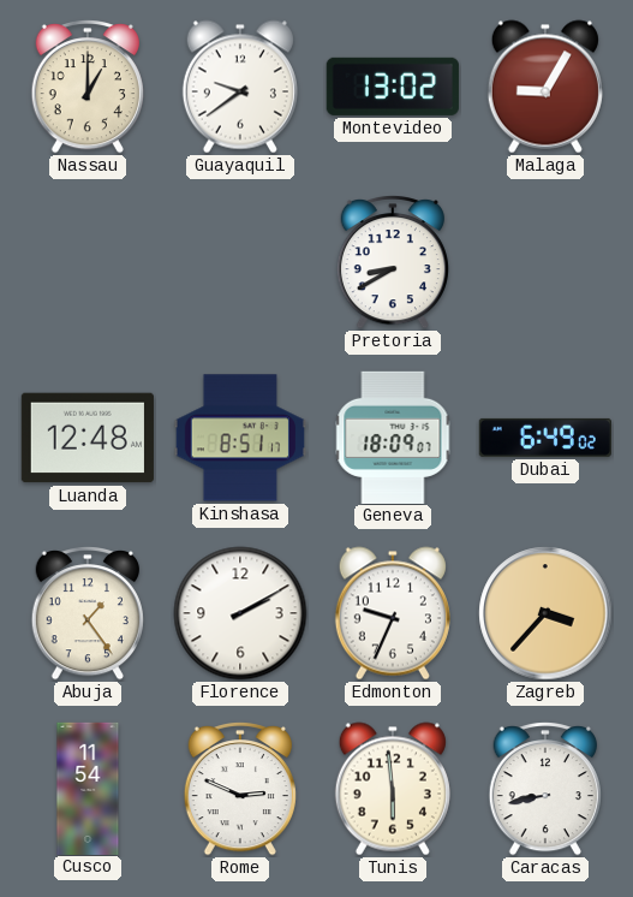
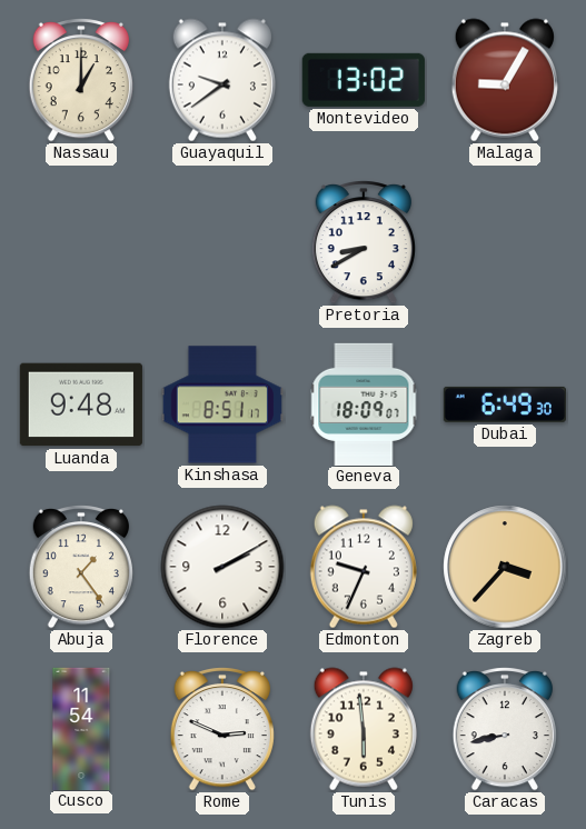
Luanda: 12:48 -> 9:48
Dubai: 6:49:02 -> 6:49:30
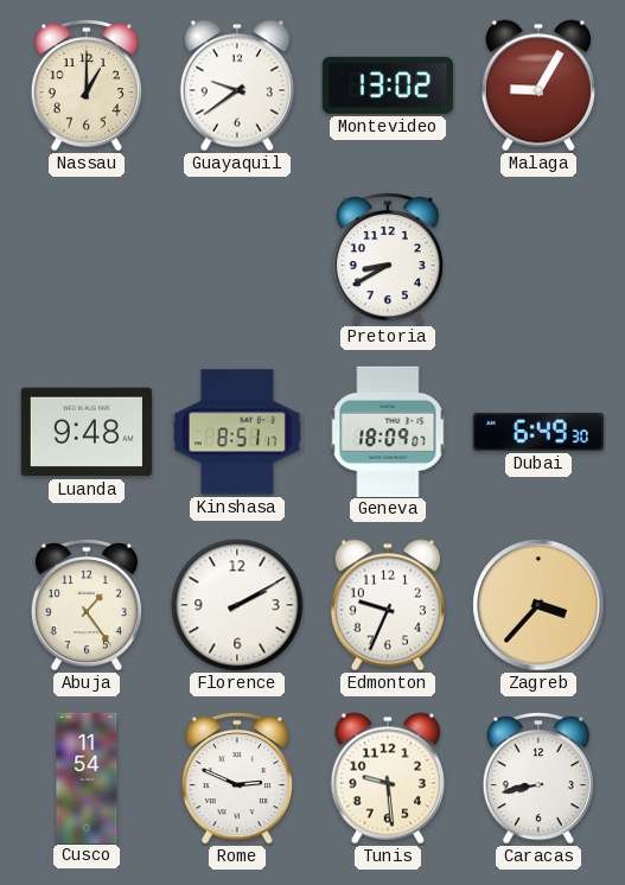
Tunis: 5:59 -> 9:29
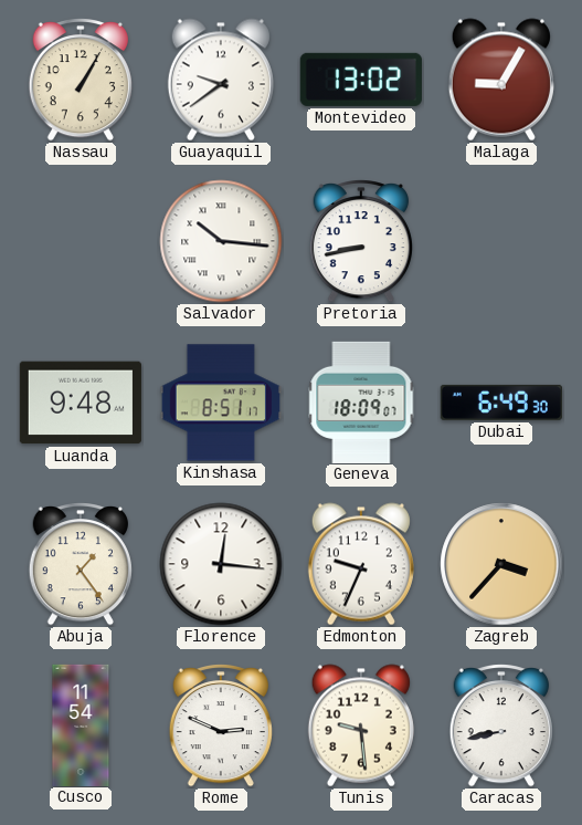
Nassau: 1:00 -> 1:05
Salvador: none -> 10:16
Pretoria: 8:40 -> 8:43
Florence: 2:10 -> 12:16
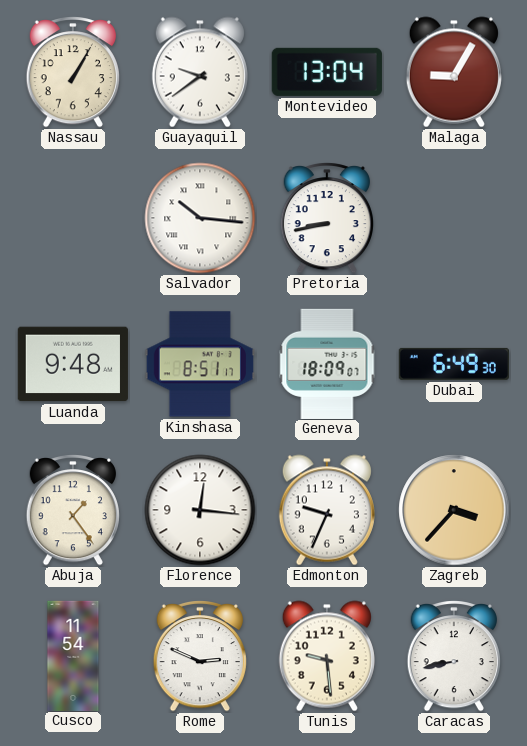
Montevideo: 13:02 -> 13:04
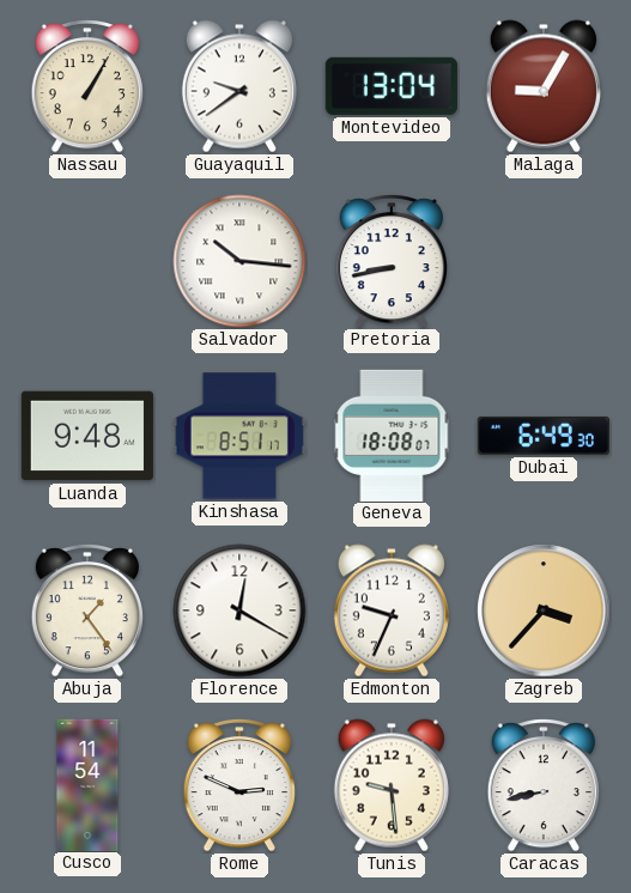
Geneva: 18:09 -> 18:08
Florence: 12:16 -> 12:20
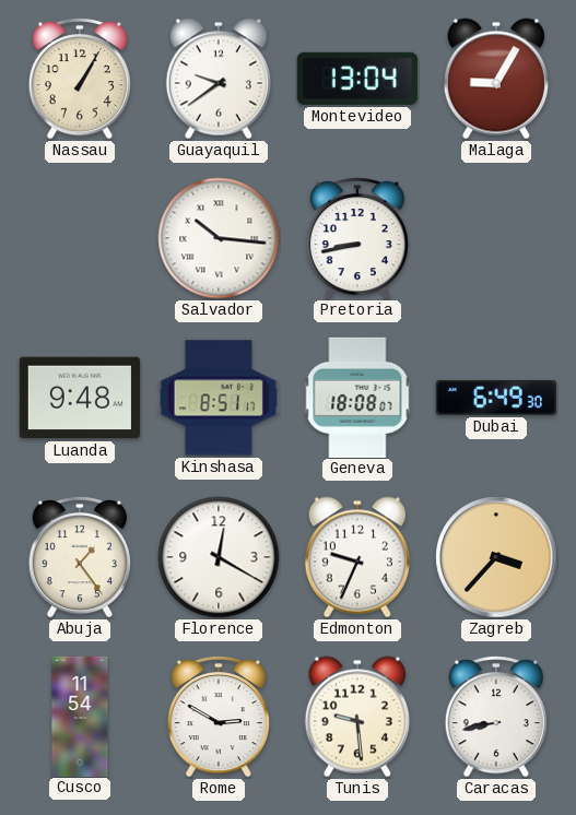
Rome: 2:49 -> 2:50
